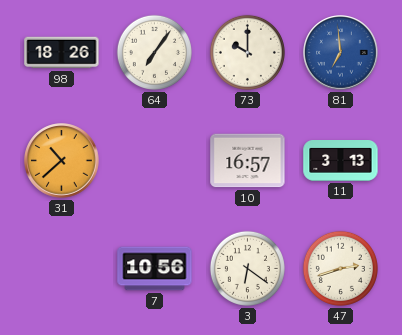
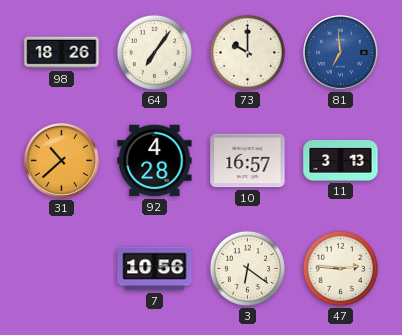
92: none -> 4:28
47: 2:42 -> 2:46
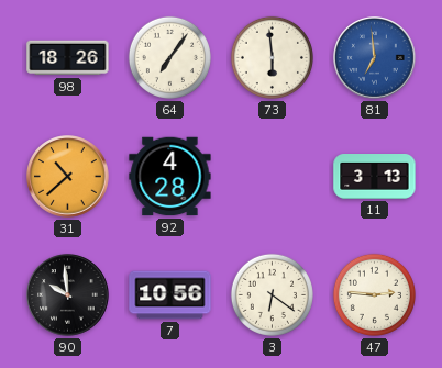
73: 10:00 -> 5:59
10: 16:57 -> none
90: none -> 9:59
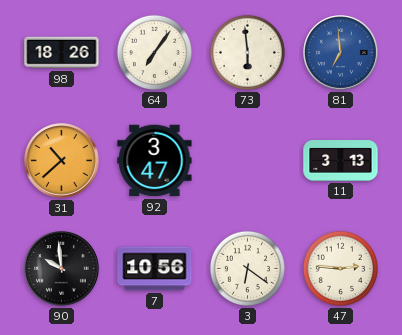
92: 4:28 -> 3:47
